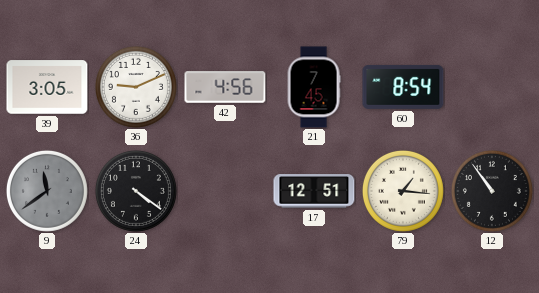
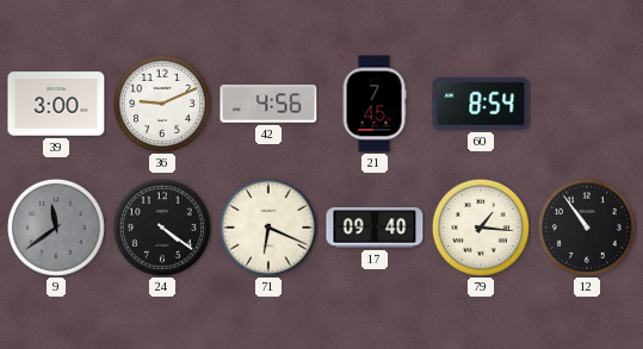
39: 3:05 -> 3:00
71: none -> 6:19
17: 12:51 -> 09:40
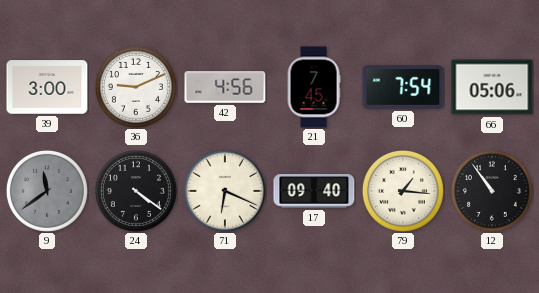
60: 8:54 -> 7:54
66: none -> 05:06
